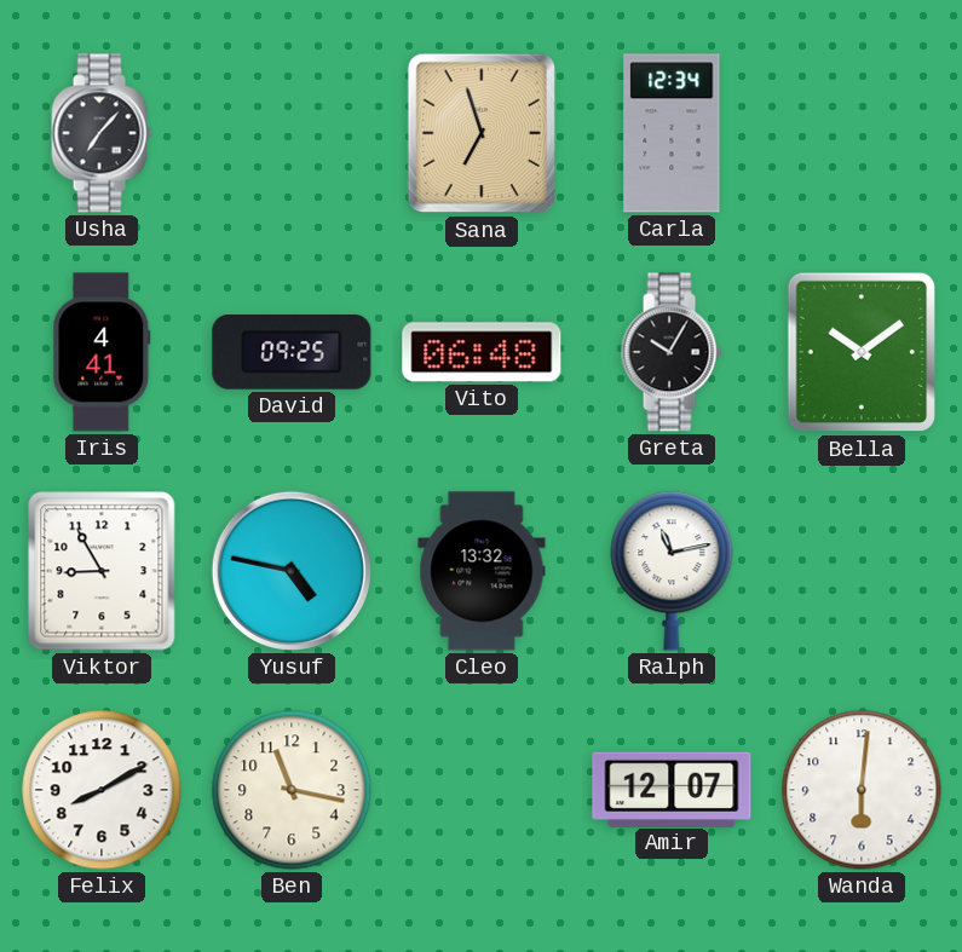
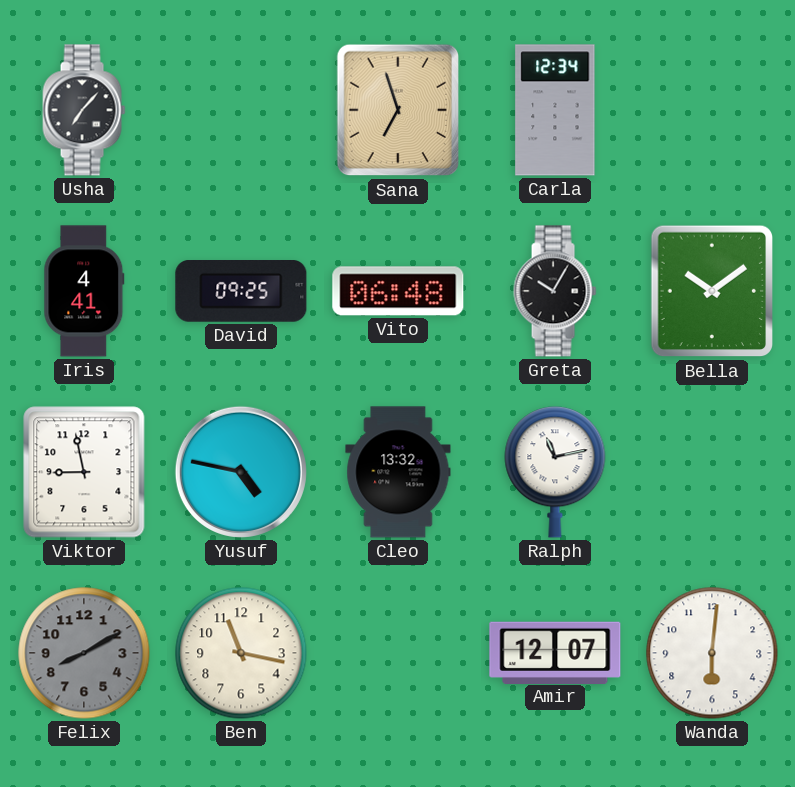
Viktor: 8:55 -> 8:58
Felix dial: white -> grey
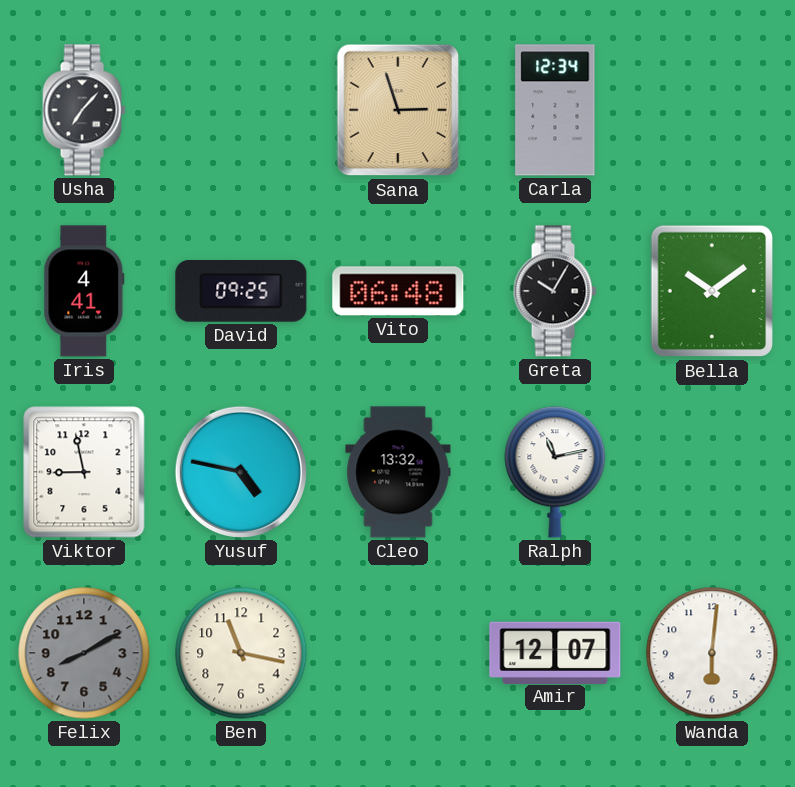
Sana: 6:57 -> 2:57
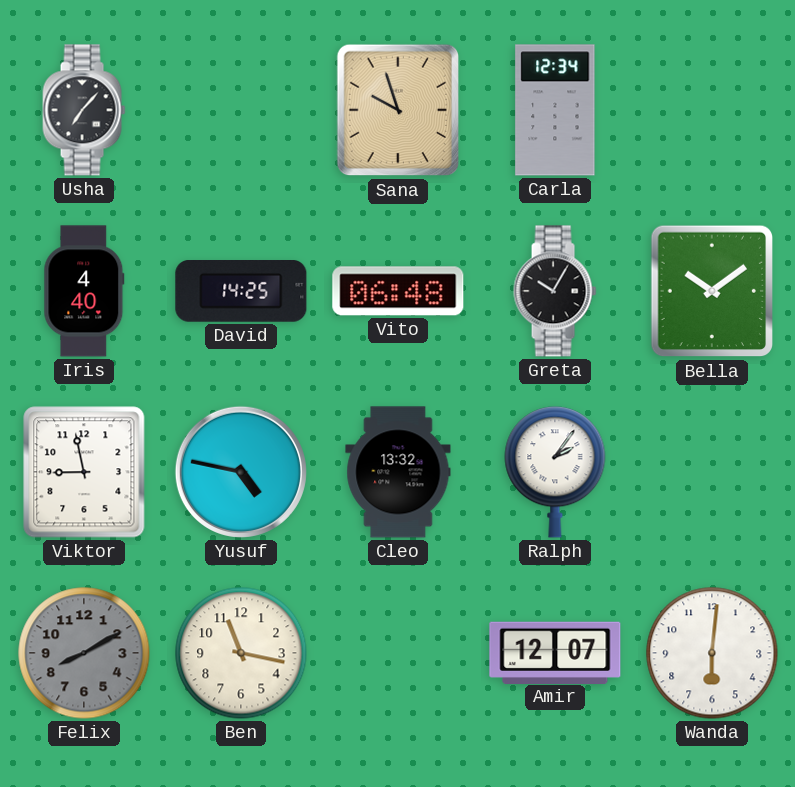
Sana: 2:57 -> 9:57
Iris: 4:41 -> 4:40
David: 09:25 -> 14:25
Ralph: 11:13 -> 2:06
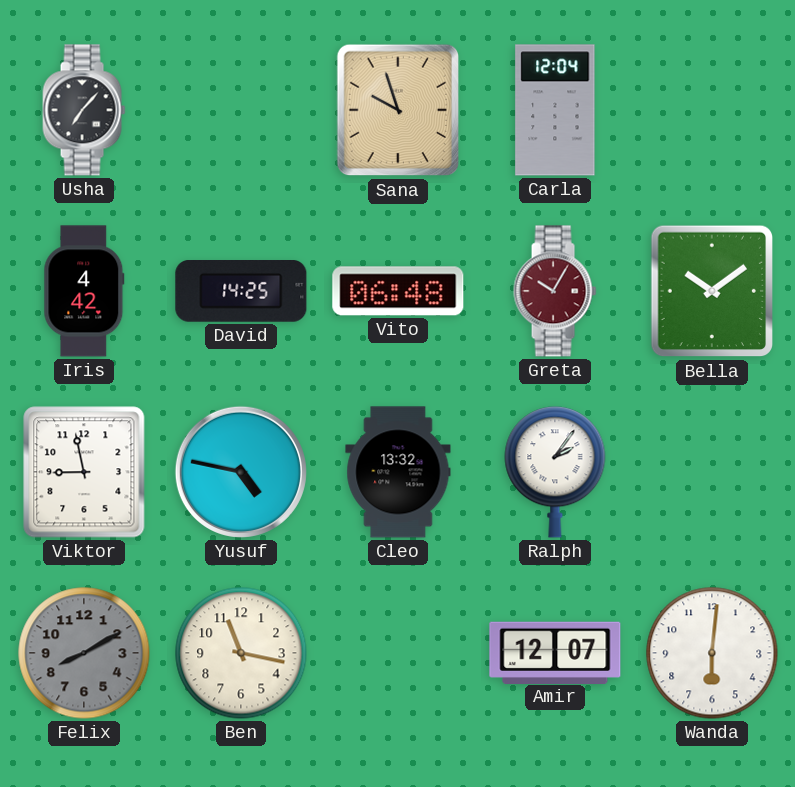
Carla: 12:34 -> 12:04
Iris: 4:40 -> 4:42
Greta dial: black -> burgundy
